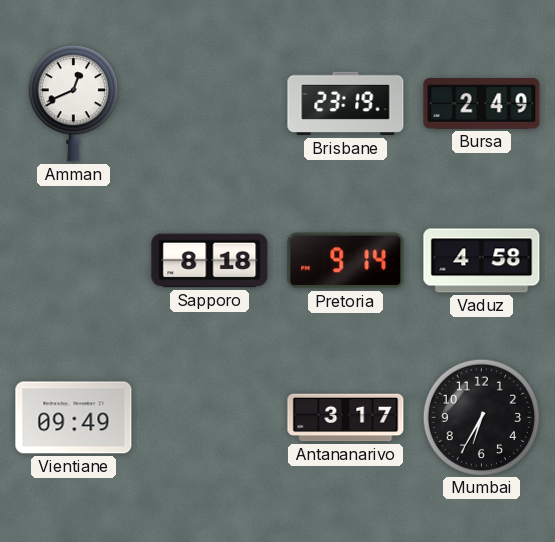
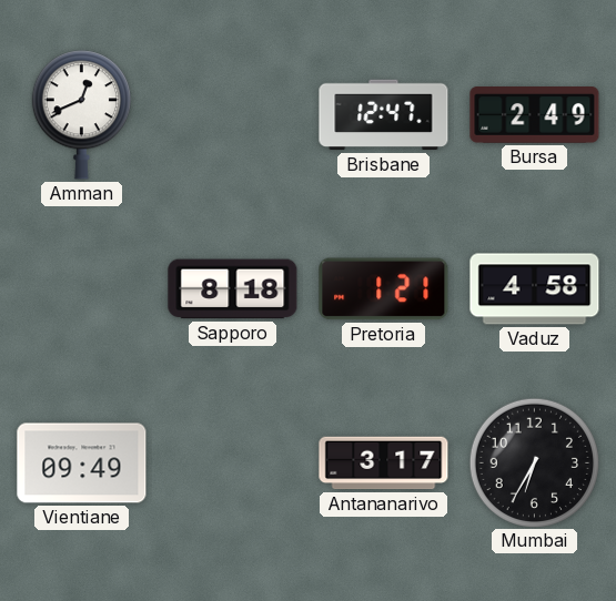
Brisbane: 23:19 -> 12:47
Pretoria: 9:14 -> 1:21
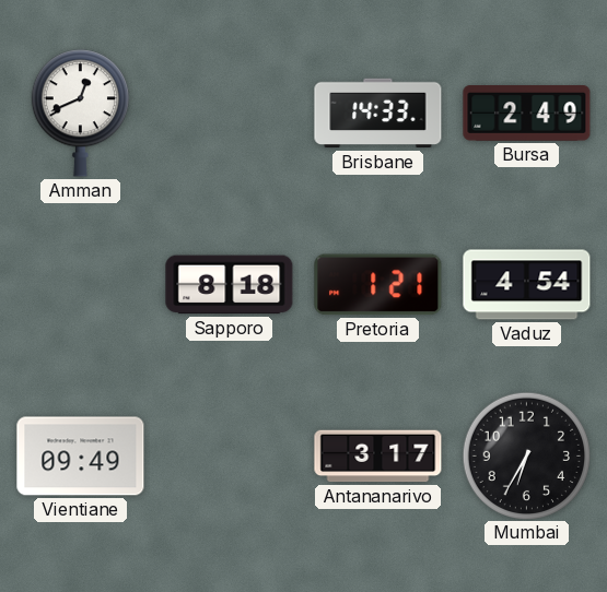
Brisbane: 12:47 -> 14:33
Vaduz: 4:58 -> 4:54
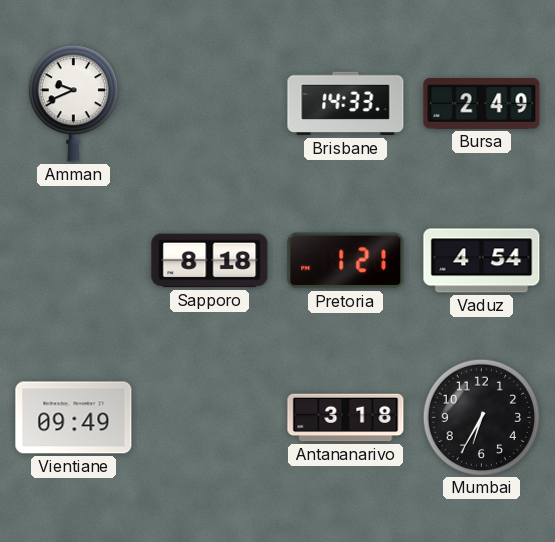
Amman: 12:41 -> 9:41
Antananarivo: 3:17 -> 3:18
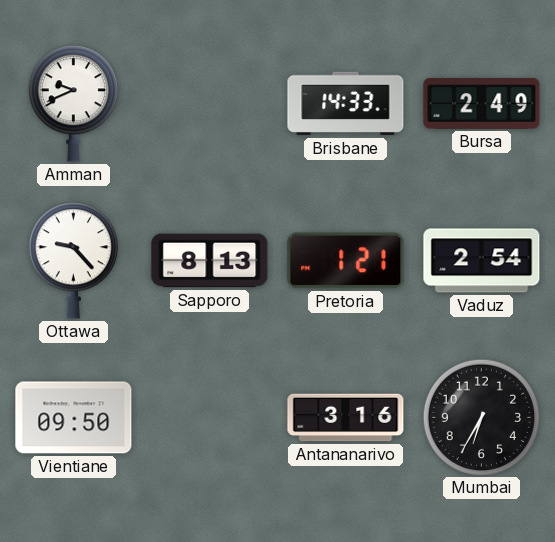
Ottawa: none -> 9:23
Sapporo: 8:18 -> 8:13
Vaduz: 4:54 -> 2:54
Vientiane: 09:49 -> 09:50
Antananarivo: 3:18 -> 3:16
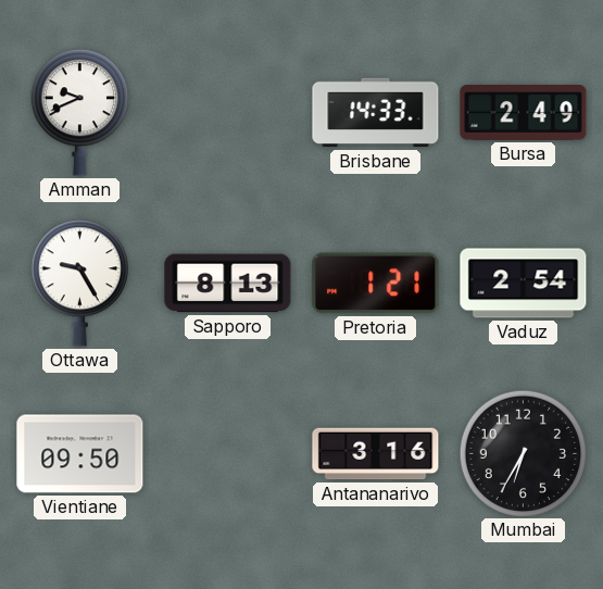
Ottawa: 9:23 -> 9:25
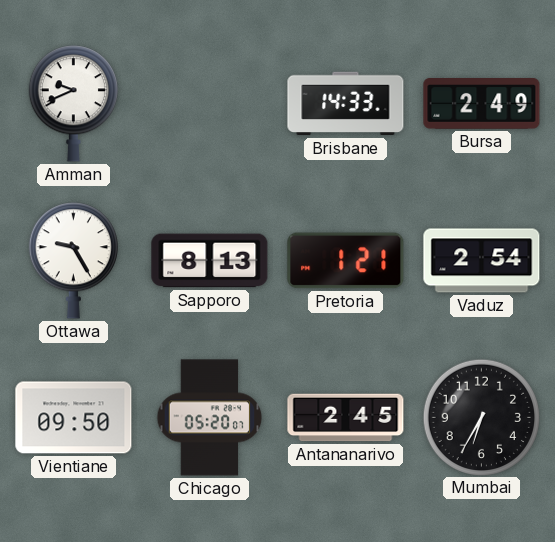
Chicago: none -> 05:20
Antananarivo: 3:16 -> 2:45
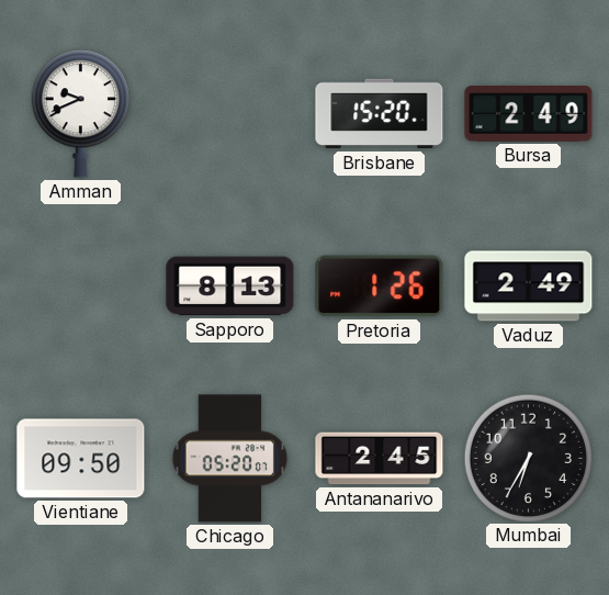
Brisbane: 14:33 -> 15:20
Ottawa: 9:25 -> none
Pretoria: 1:21 -> 1:26
Vaduz: 2:54 -> 2:49
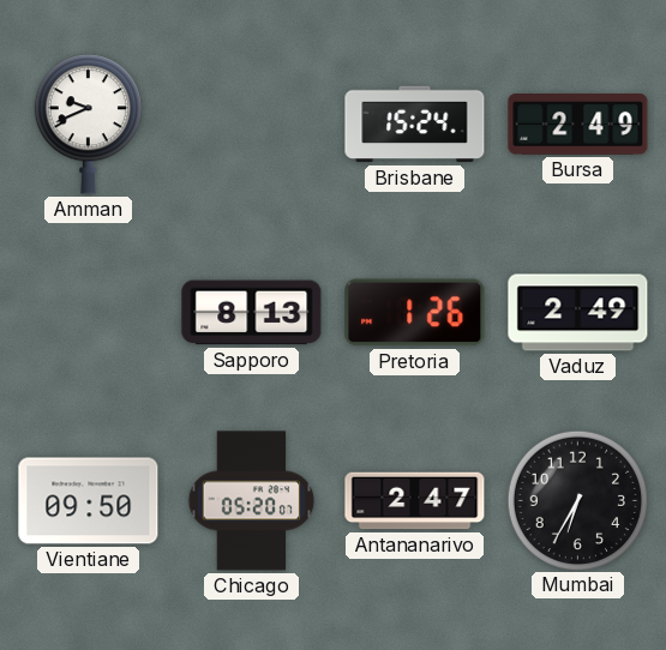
Brisbane: 15:20 -> 15:24
Antananarivo: 2:45 -> 2:47
